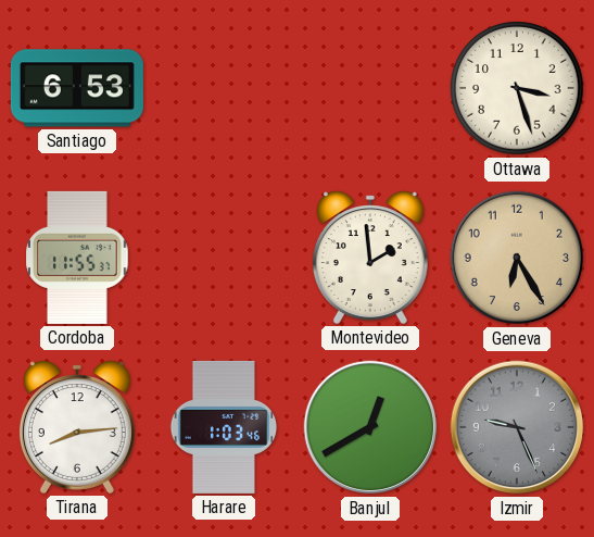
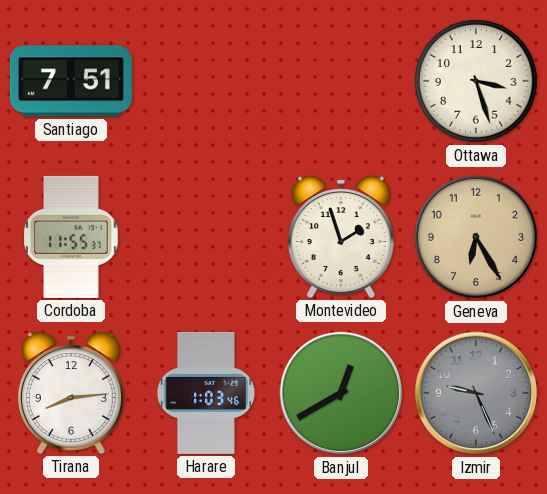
Santiago: 6:53 -> 7:51
Montevideo: 1:59 -> 1:57
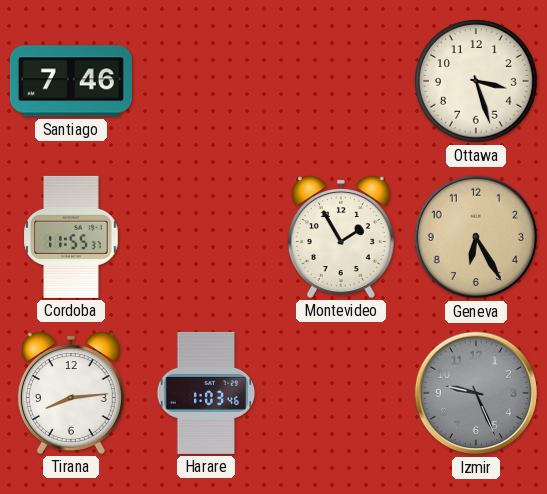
Santiago: 7:51 -> 7:46
Montevideo: 1:57 -> 1:55
Banjul: 12:40 -> none
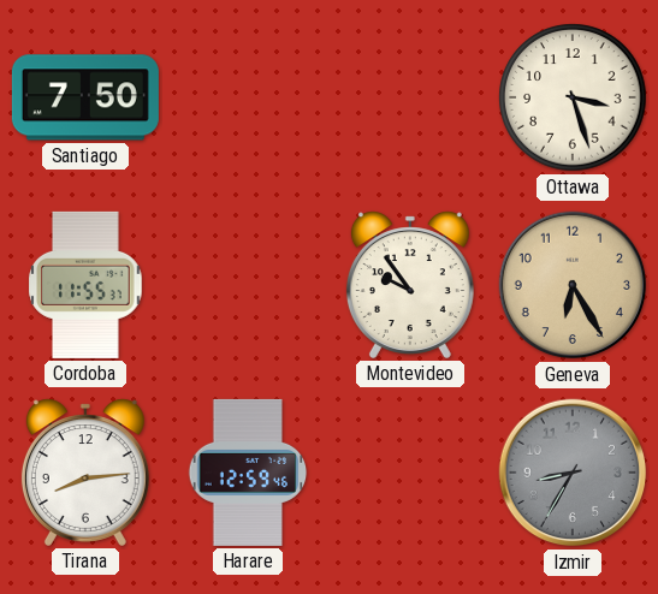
Santiago: 7:46 -> 7:50
Montevideo: 1:55 -> 9:54
Harare: 1:03 -> 12:59
Izmir: 9:26 -> 8:35
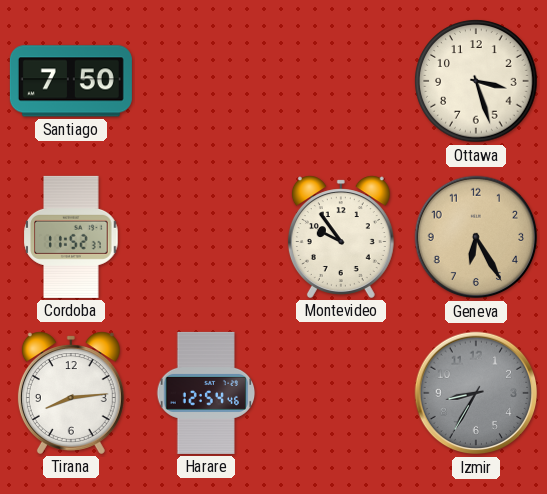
Cordoba: 11:55 -> 11:52
Harare: 12:59 -> 12:54
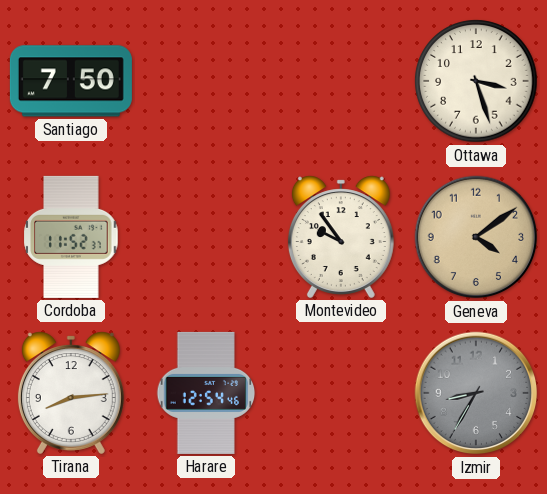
Geneva: 6:25 -> 4:09
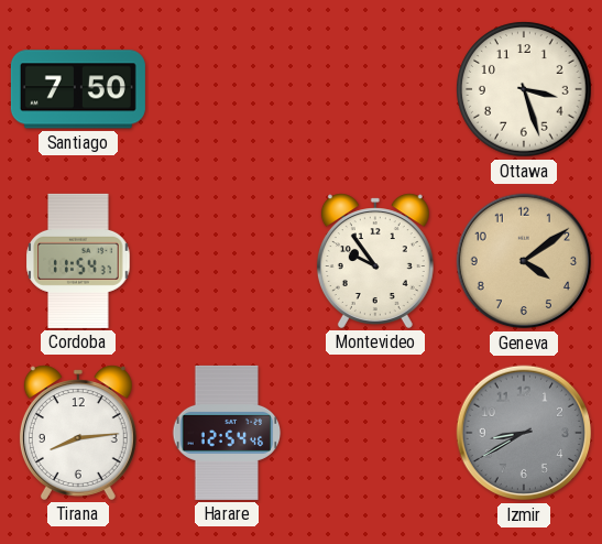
Cordoba: 11:52 -> 11:54
Izmir: 8:35 -> 8:40
